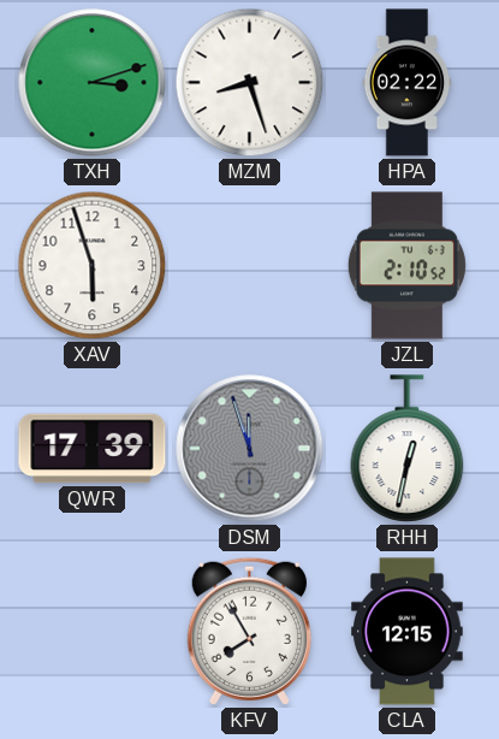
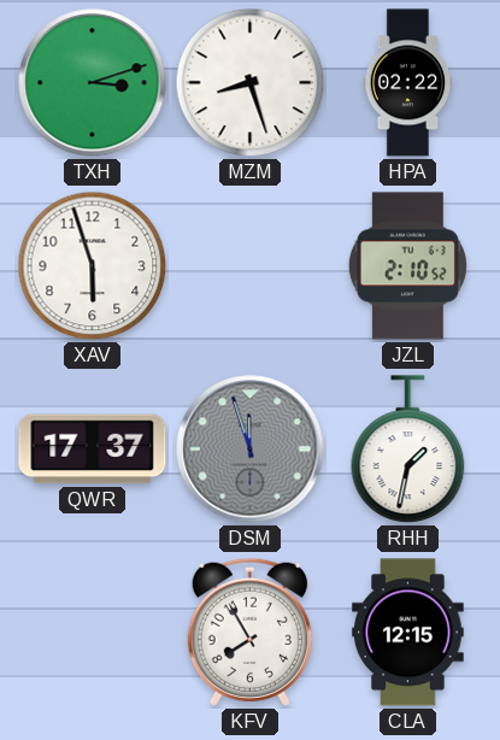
QWR: 17:39 -> 17:37
RHH: 12:32 -> 1:32
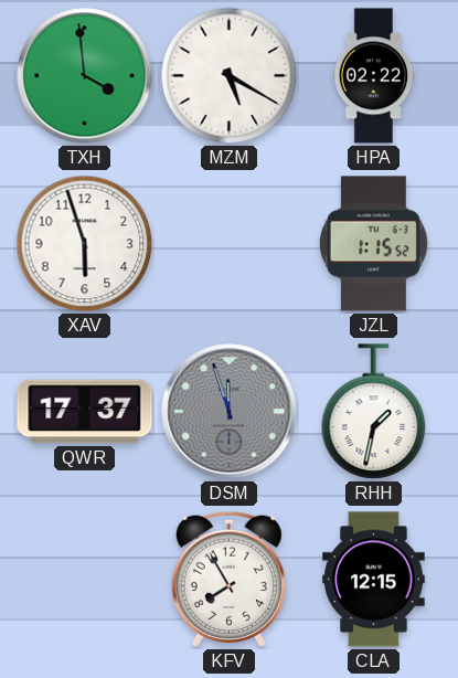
TXH: 3:12 -> 3:59
MZM: 8:27 -> 5:20
JZL: 2:10 -> 1:15
